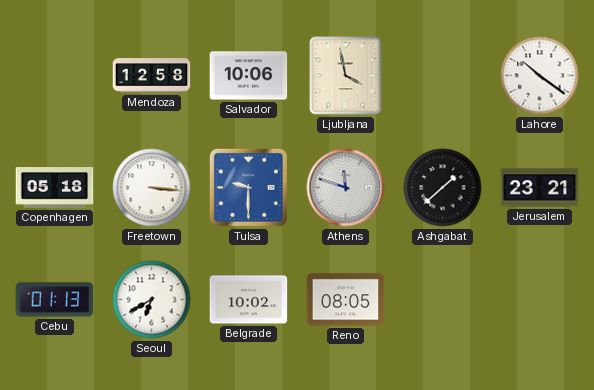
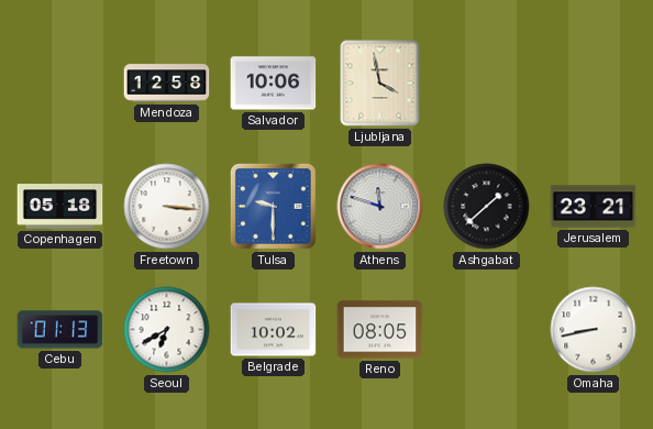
Lahore: 10:21 -> none
Omaha: none -> 8:43
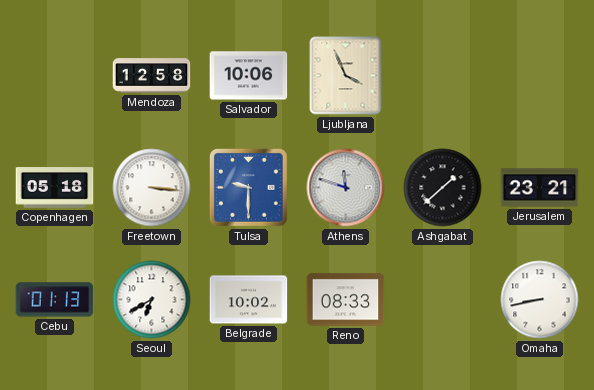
Ljubljana: 3:58 -> 3:56
Reno: 08:05 -> 08:33
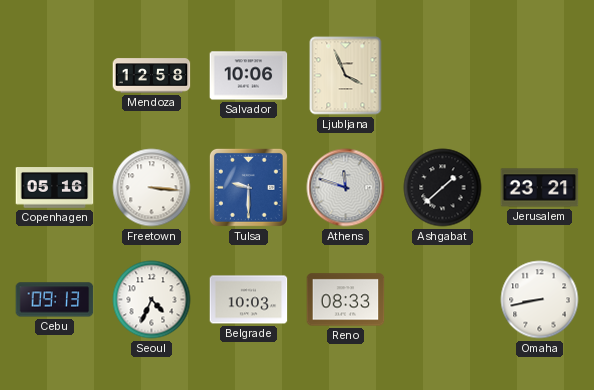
Copenhagen: 05:18 -> 05:16
Cebu: 01:13 -> 09:13
Seoul: 6:40 -> 4:34
Belgrade: 10:02 -> 10:03
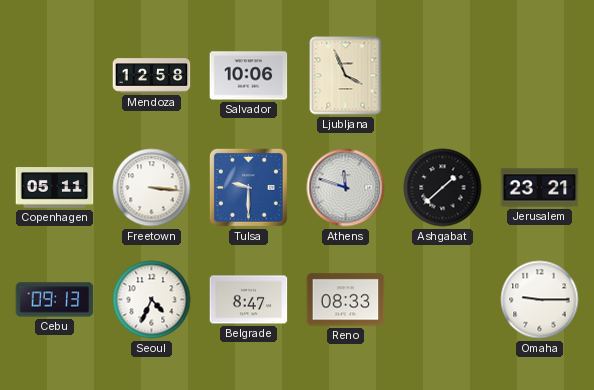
Copenhagen: 05:16 -> 05:11
Belgrade: 10:03 -> 8:47
Omaha: 8:43 -> 9:15
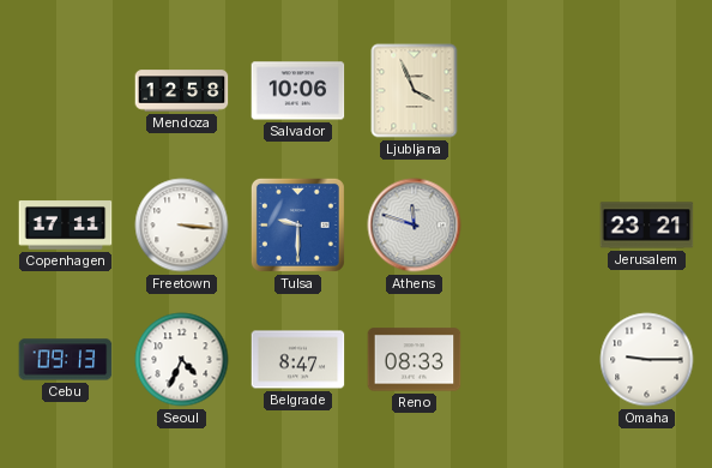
Copenhagen: 05:11 -> 17:11
Ashgabat: 1:38 -> none
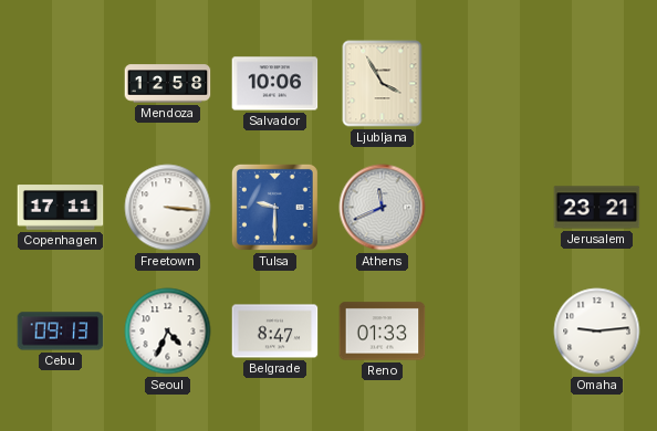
Ljubljana: 3:56 -> 3:55
Athens: 11:48 -> 11:41
Reno: 08:33 -> 01:33
Omaha: 9:15 -> 9:14
